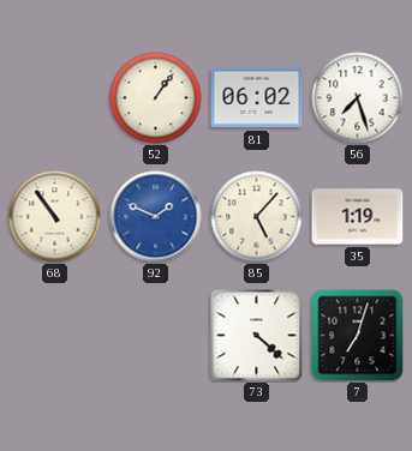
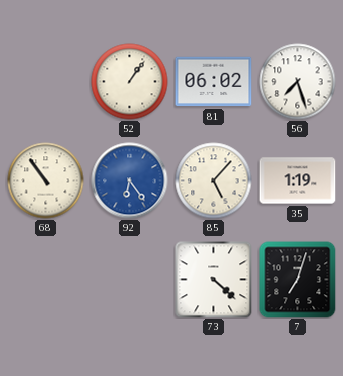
92: 1:49 -> 6:24
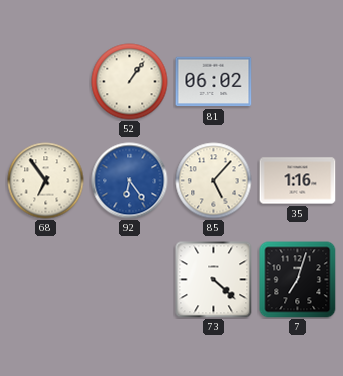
56: 7:27 -> none
68: 10:54 -> 6:54
35: 1:19 -> 1:16
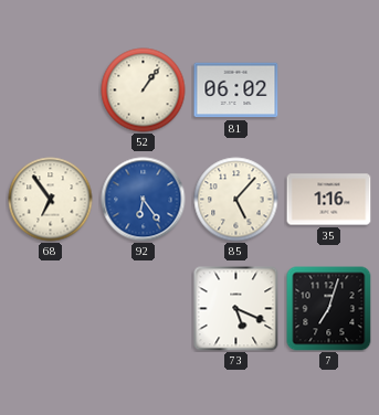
73: 4:22 -> 5:19
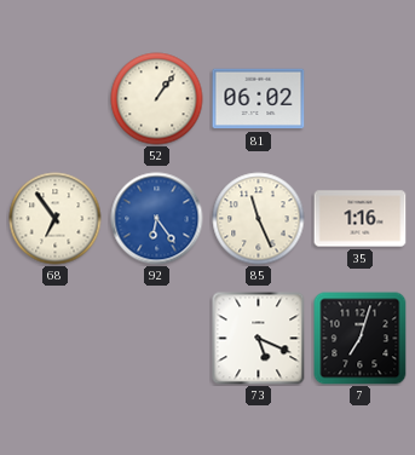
85: 5:07 -> 11:26
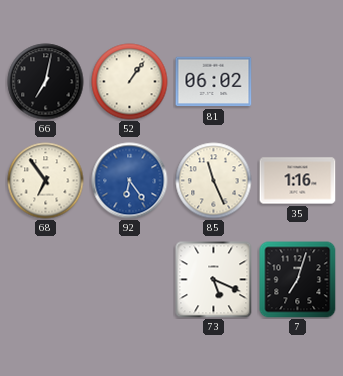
66: none -> 7:02
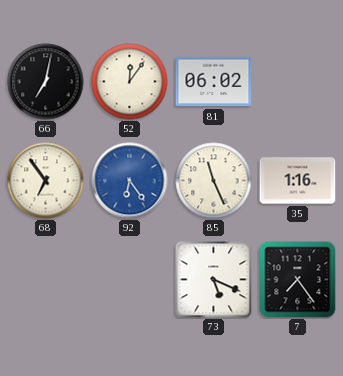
52: 1:06 -> 12:06
7: 7:03 -> 7:24
